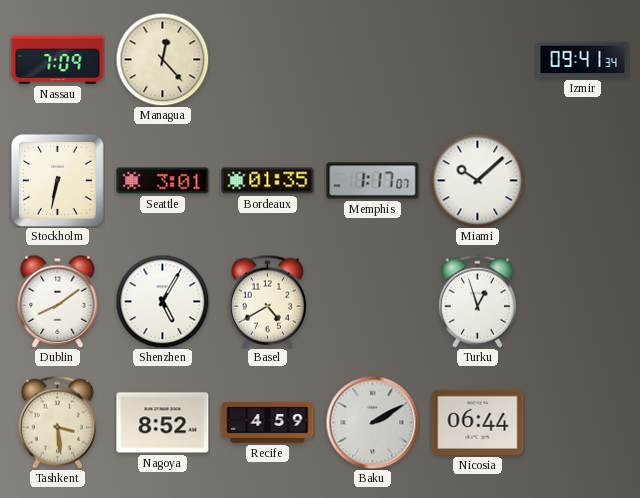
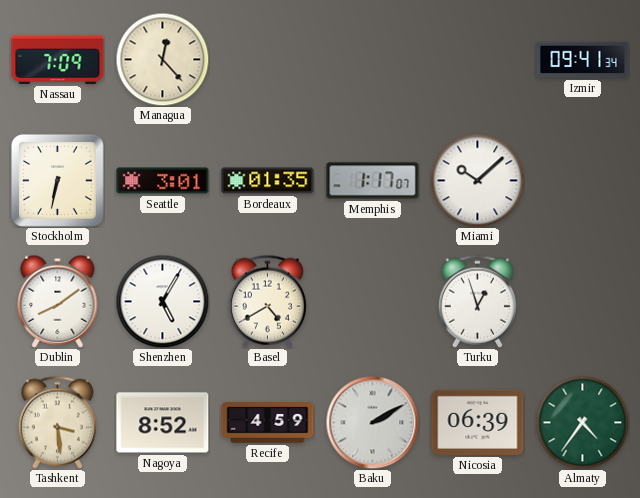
Nicosia: 06:44 -> 06:39
Almaty: none -> 4:36
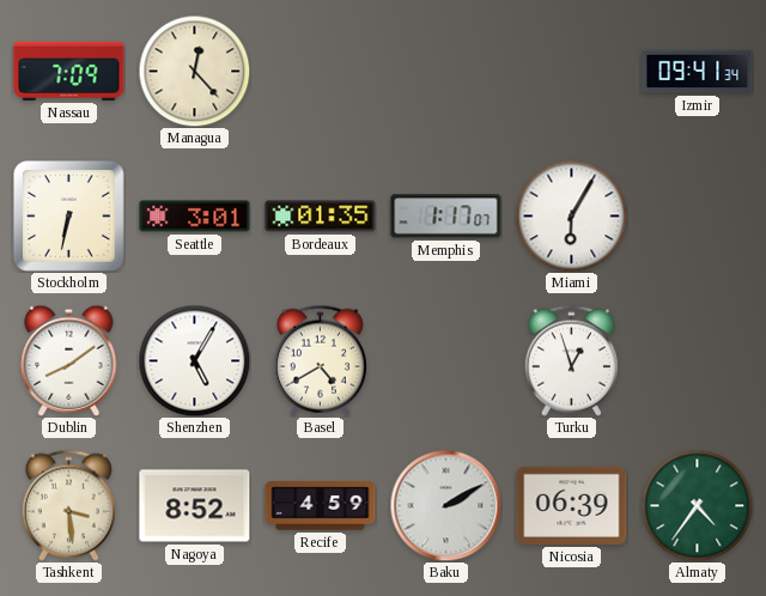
Miami: 10:08 -> 6:05
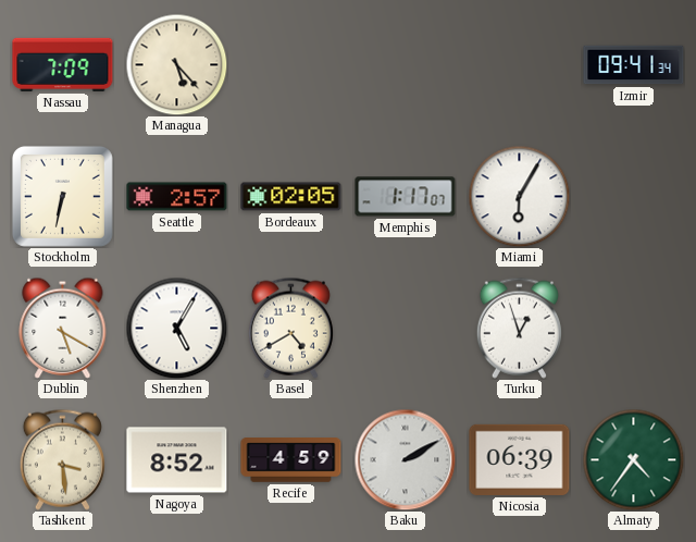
Managua: 12:23 -> 5:23
Seattle: 3:01 -> 2:57
Bordeaux: 01:35 -> 02:05
Dublin: 8:09 -> 5:20
